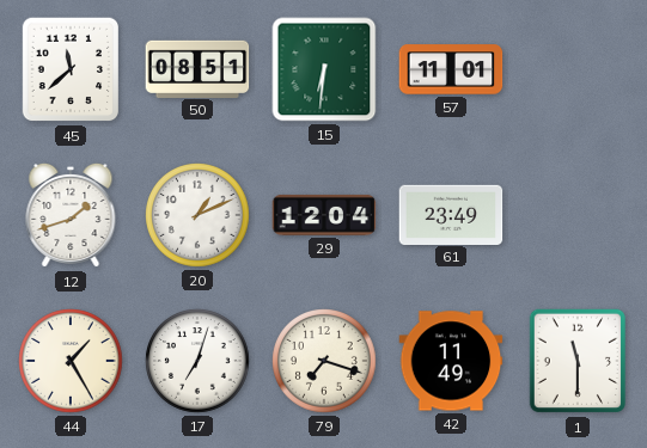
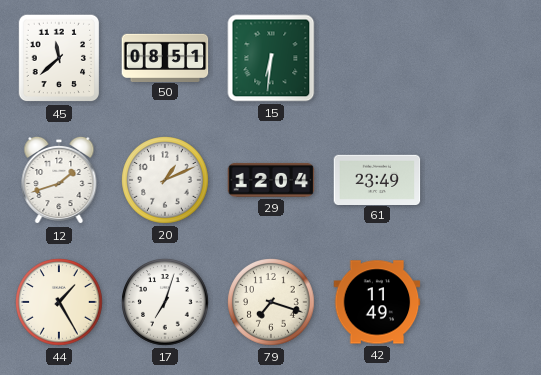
57: 11:01 -> none
1: 11:30 -> none
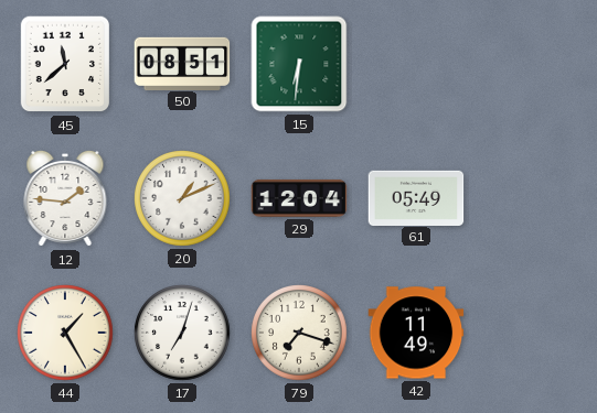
12: 1:42 -> 1:46
61: 23:49 -> 05:49
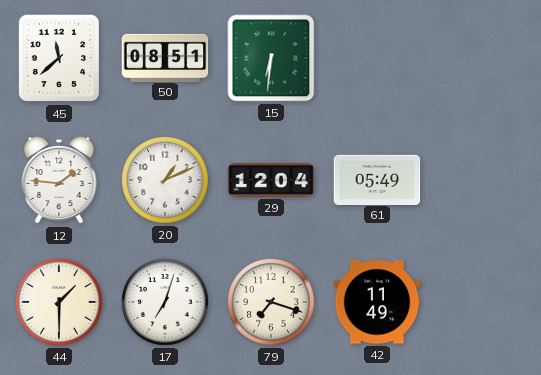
44: 1:25 -> 1:30
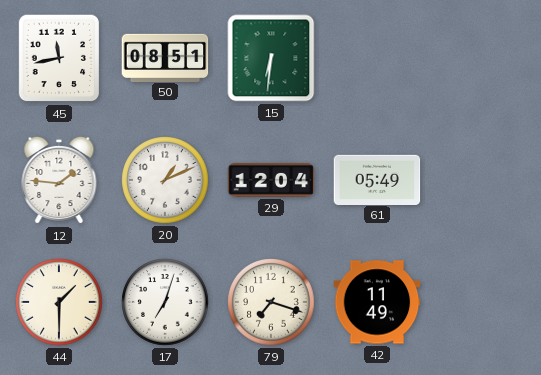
45: 11:38 -> 11:43
